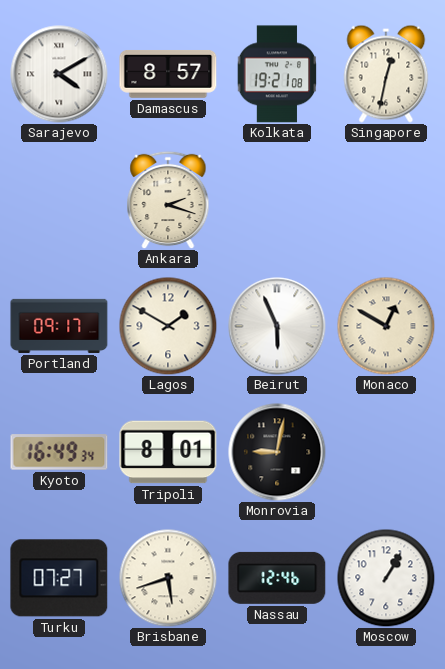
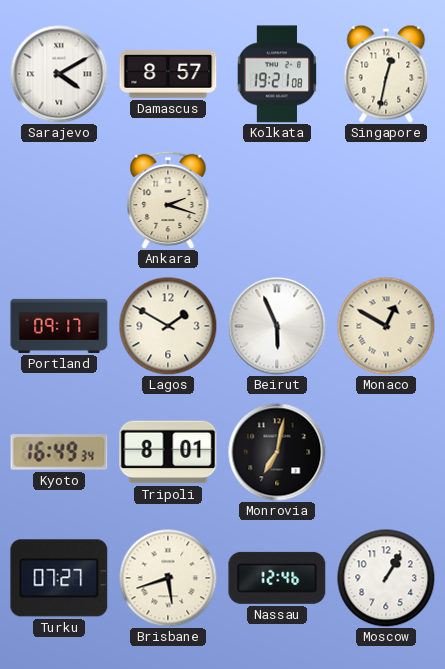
Monrovia: 9:02 -> 7:02
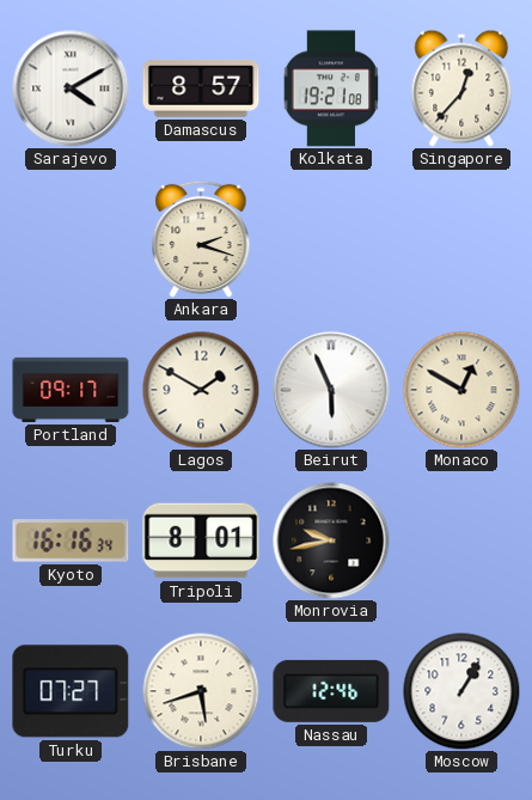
Singapore: 12:32 -> 12:37
Kyoto: 16:49 -> 16:16
Monrovia: 7:02 -> 9:43
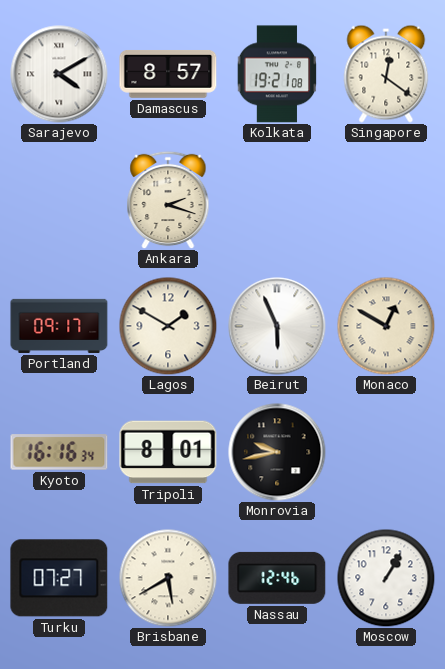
Singapore: 12:37 -> 12:21
Brisbane: 5:42 -> 5:40
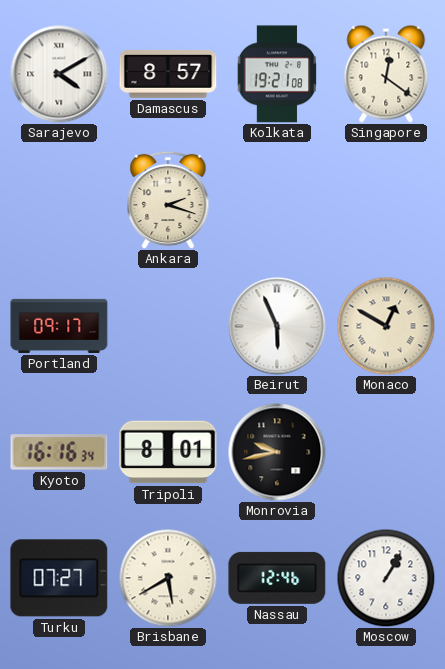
Lagos: 1:50 -> none
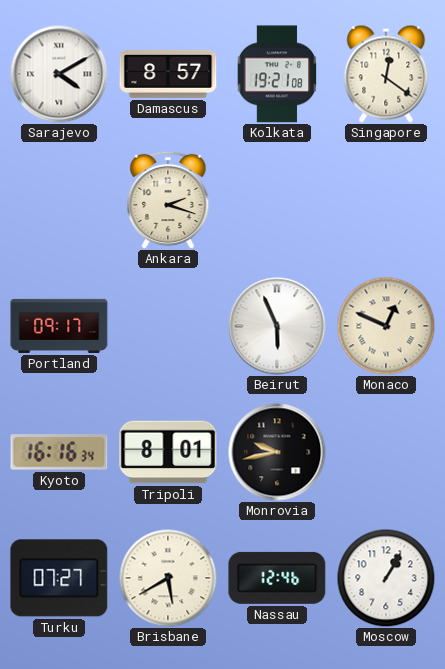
Monaco: 12:50 -> 12:49
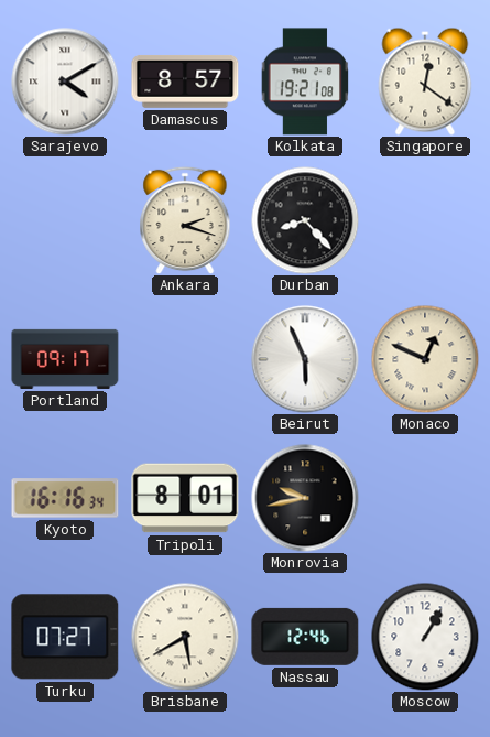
Durban: none -> 8:23
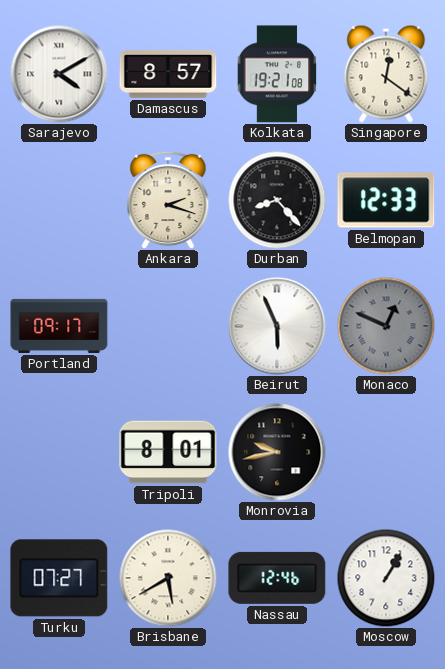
Belmopan: none -> 12:33
Monaco dial: cream -> grey
Kyoto: 16:16 -> none
